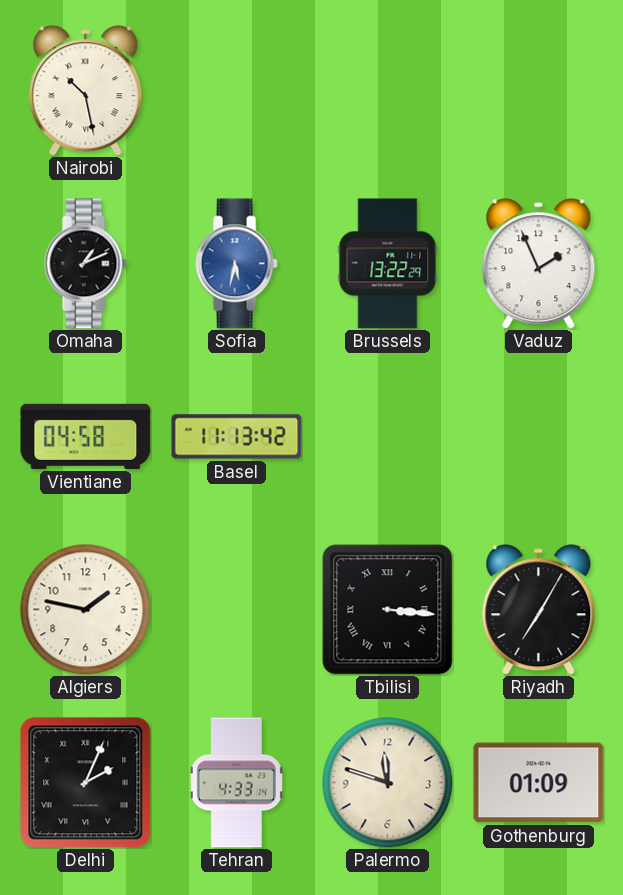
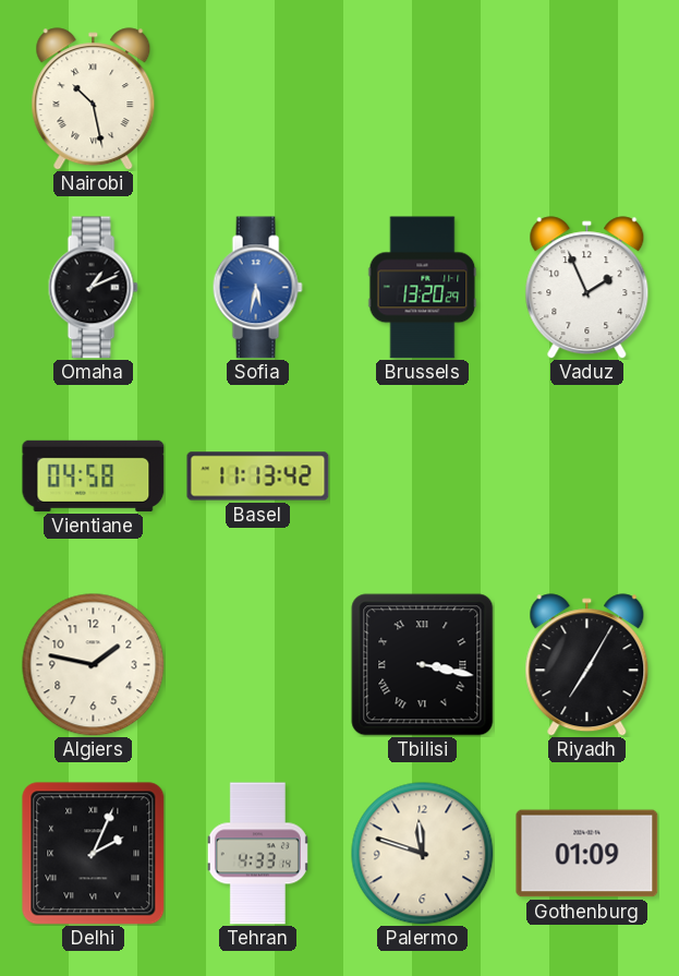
Brussels: 13:22 -> 13:20
Tbilisi: 3:16 -> 3:17
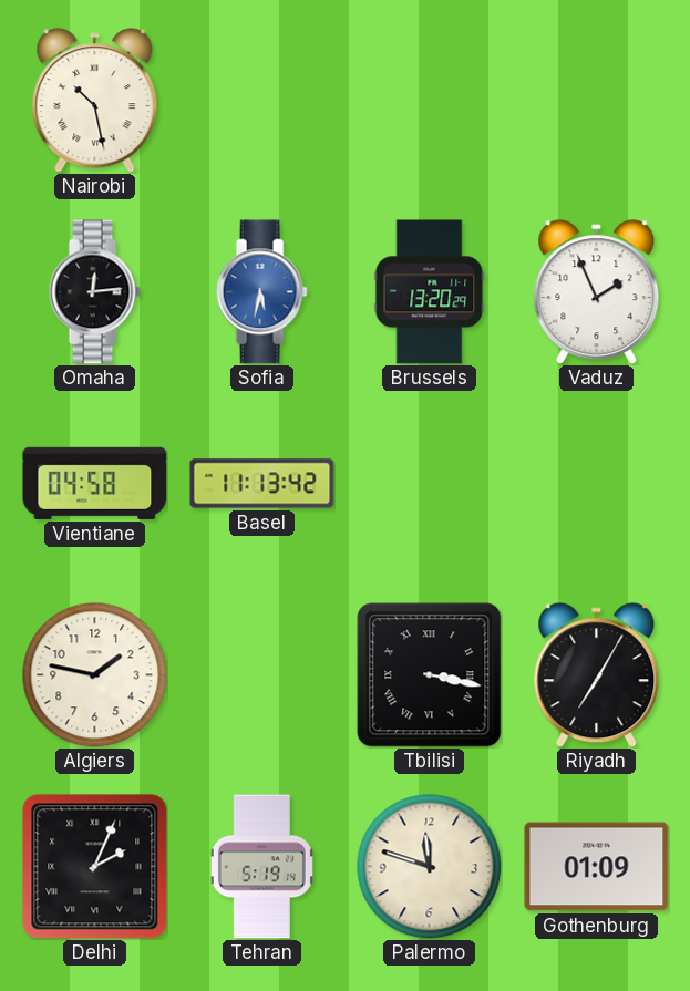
Omaha: 1:11 -> 12:14
Tehran: 4:33 -> 5:19
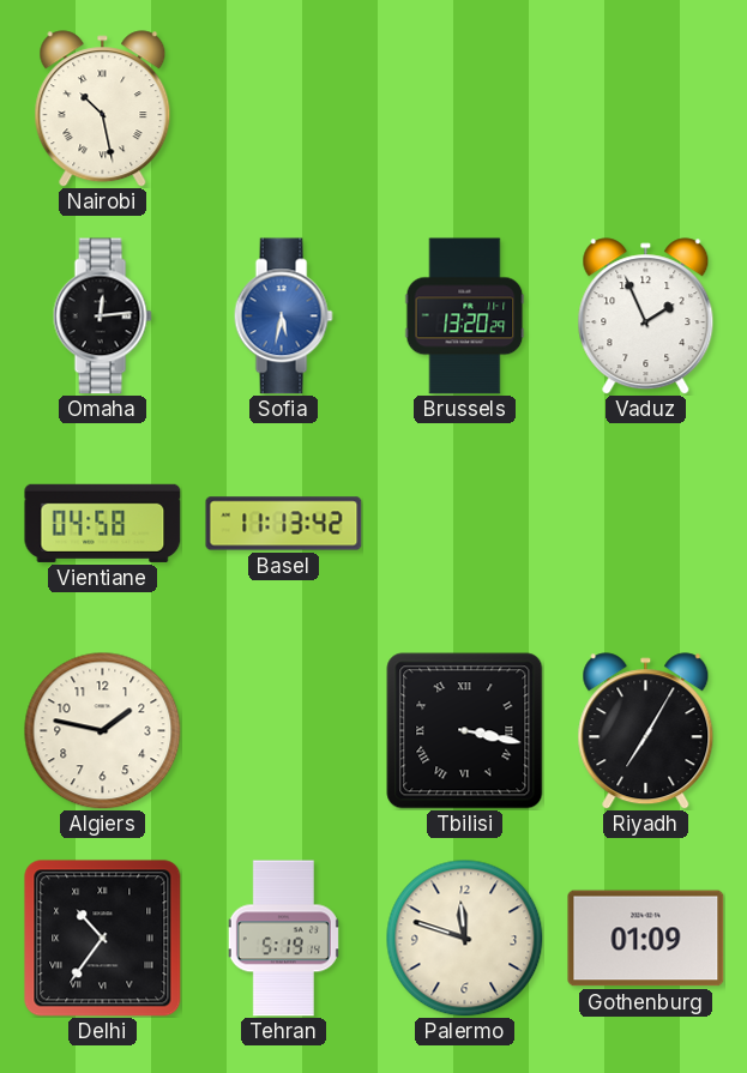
Delhi: 2:04 -> 10:36
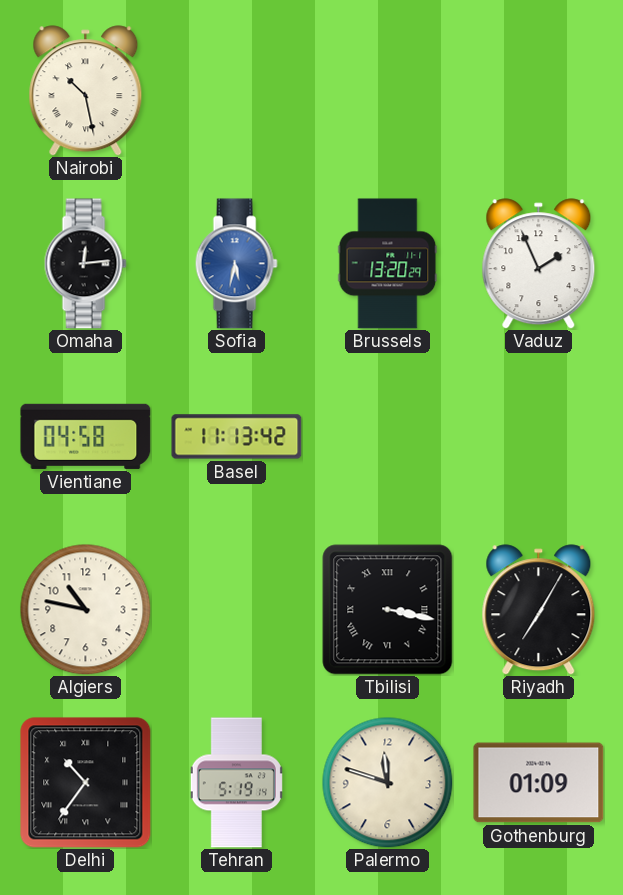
Algiers: 1:47 -> 10:47
